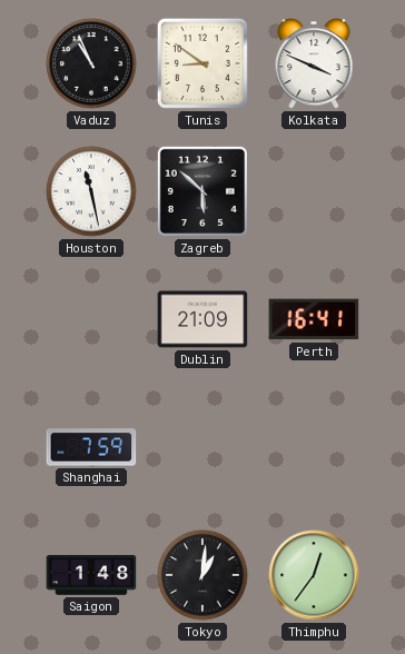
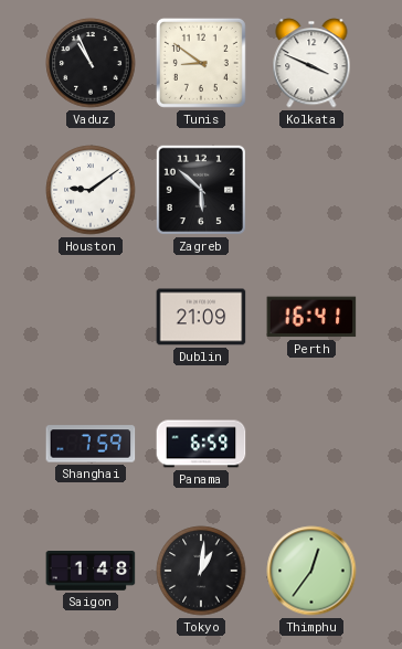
Houston: 11:28 -> 9:09
Panama: none -> 6:59
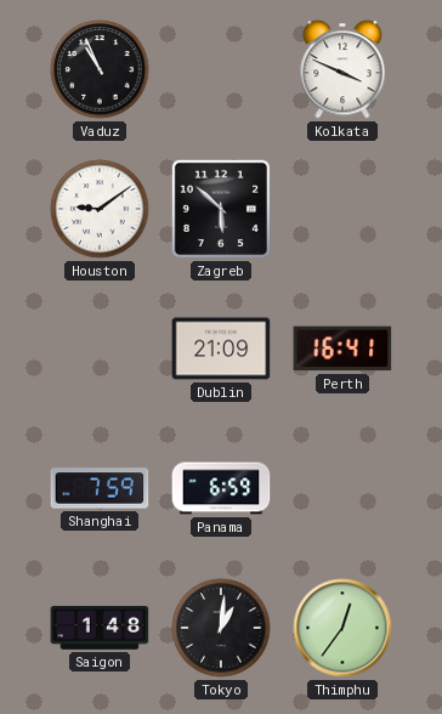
Tunis: 8:51 -> none
